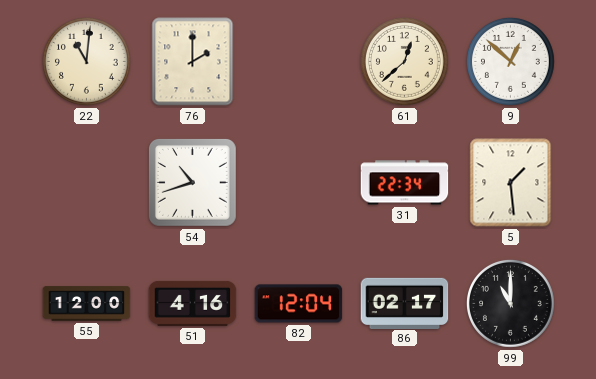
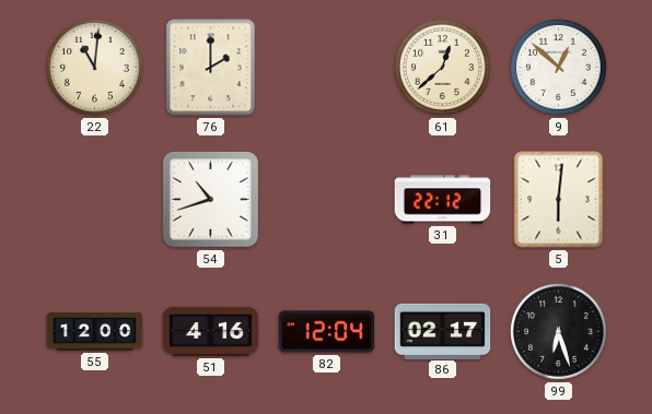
31: 22:34 -> 22:12
5: 1:29 -> 6:01
99: 11:00 -> 6:27
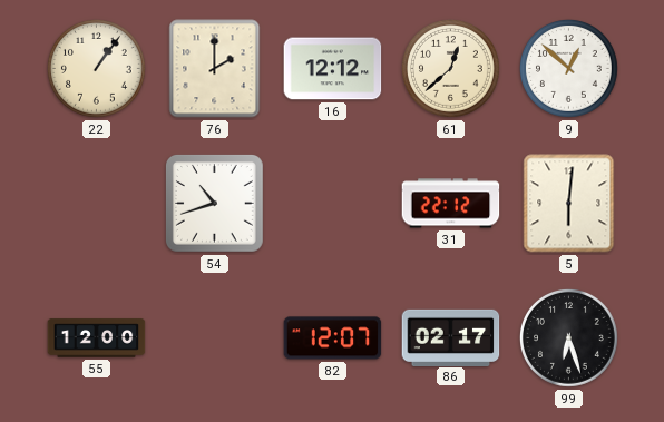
22: 11:01 -> 1:06
16: none -> 12:12
51: 4:16 -> none
82: 12:04 -> 12:07
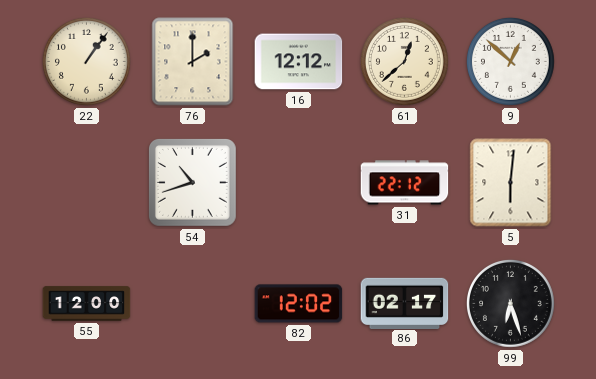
82: 12:07 -> 12:02
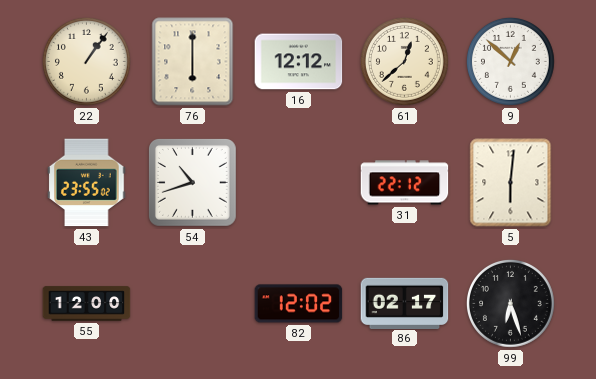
76: 2:00 -> 6:00
43: none -> 23:55
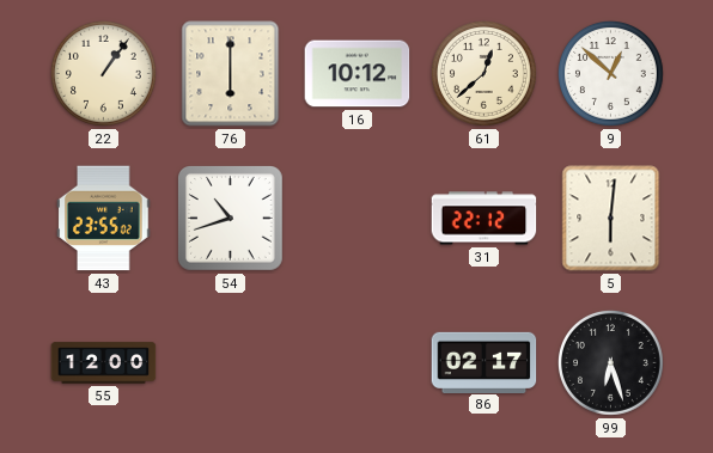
16: 12:12 -> 10:12
82: 12:02 -> none
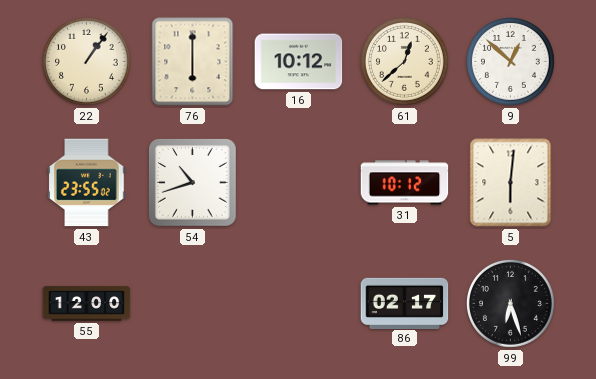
31: 22:12 -> 10:12
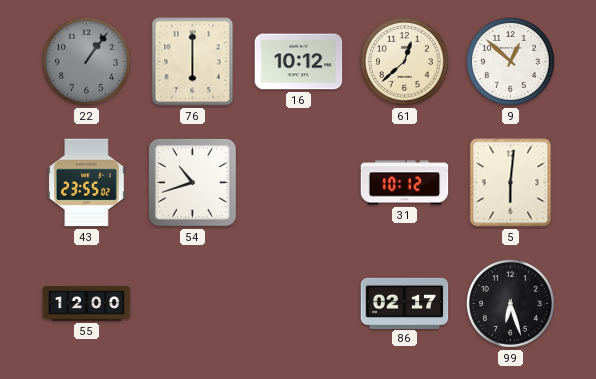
22 dial: cream -> grey
